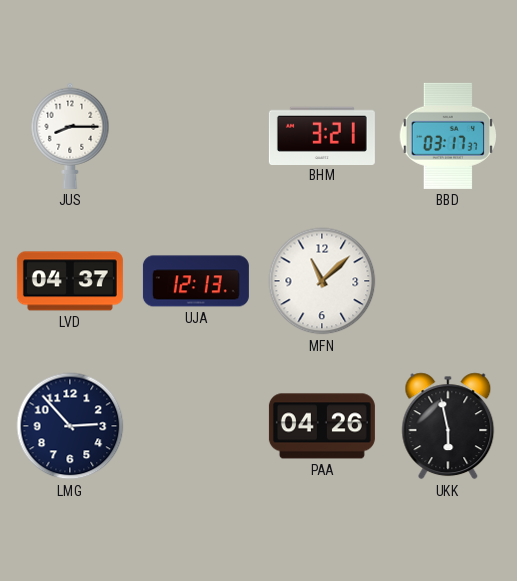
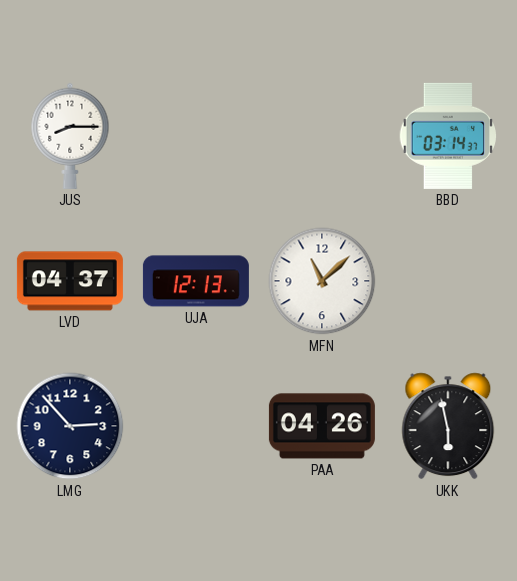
BHM: 3:21 -> none
BBD: 03:17 -> 03:14
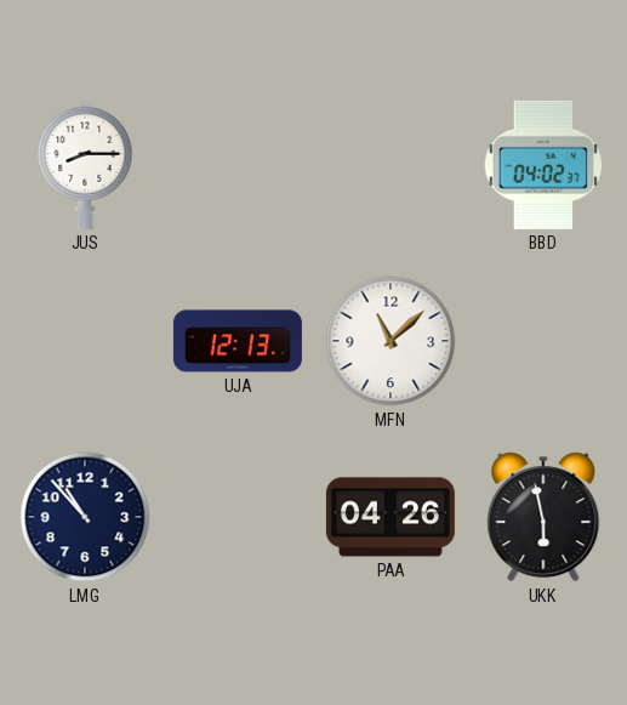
BBD: 03:14 -> 04:02
LVD: 04:37 -> none
LMG: 2:53 -> 10:53
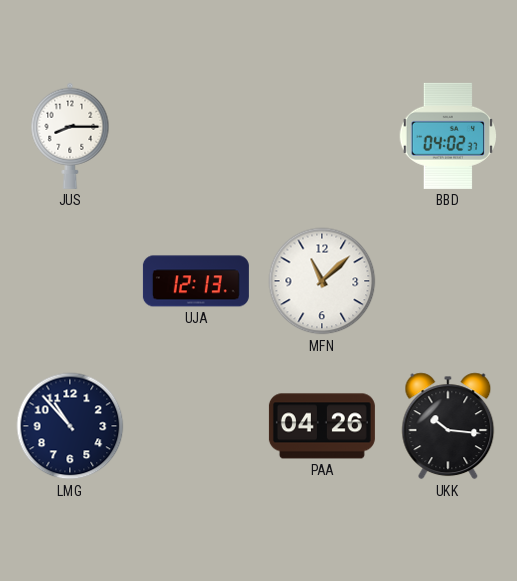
UKK: 5:58 -> 10:16
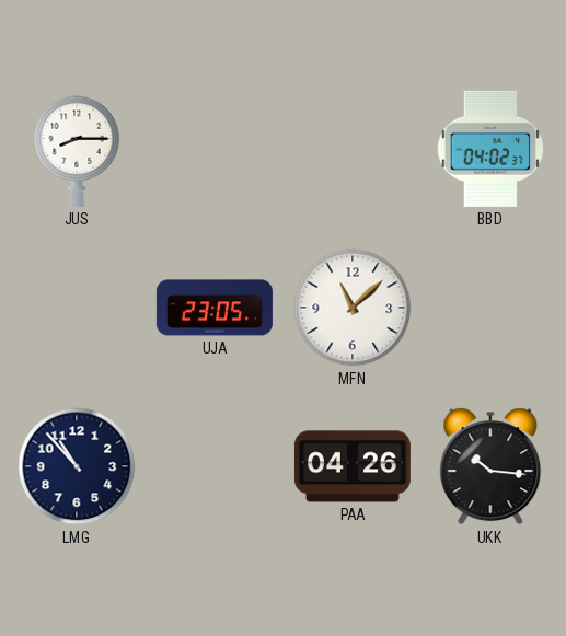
UJA: 12:13 -> 23:05
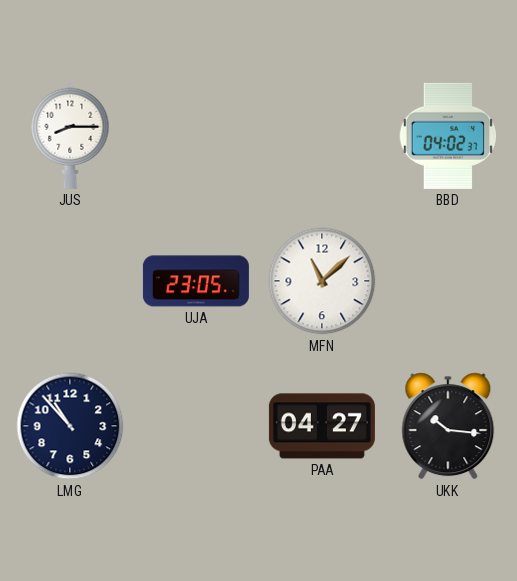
PAA: 04:26 -> 04:27
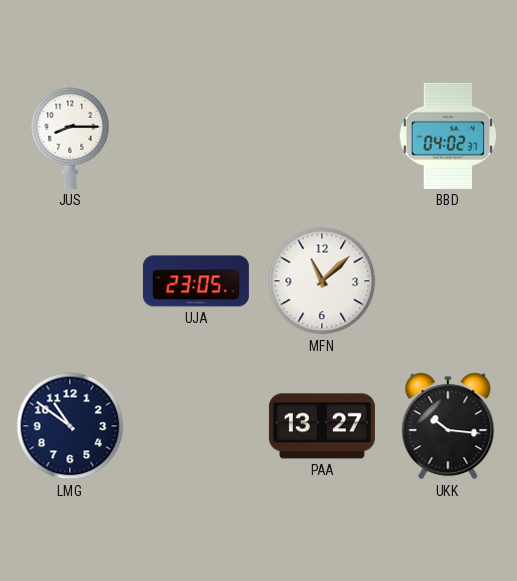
LMG: 10:53 -> 10:51
PAA: 04:27 -> 13:27
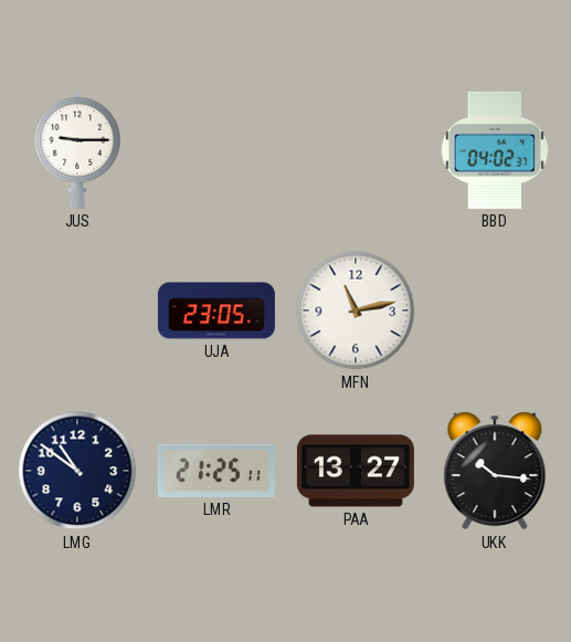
JUS: 8:15 -> 9:15
MFN: 11:08 -> 11:13
LMR: none -> 21:25
